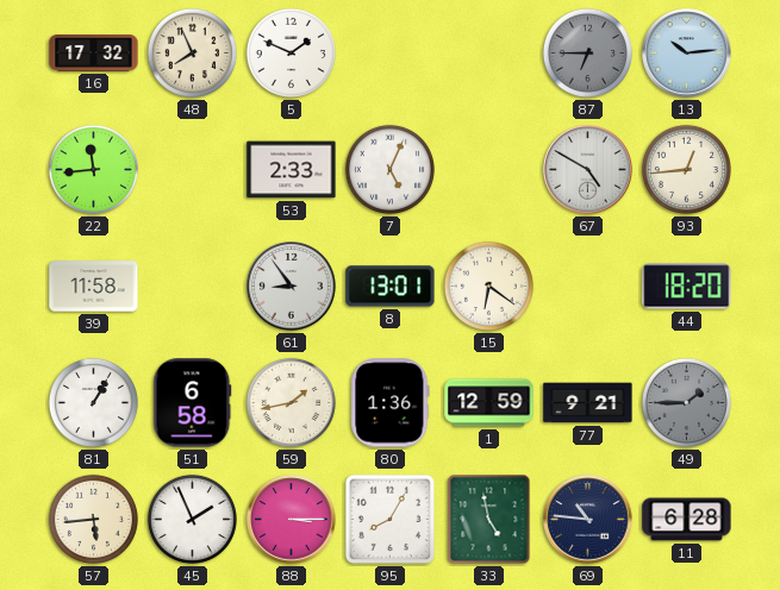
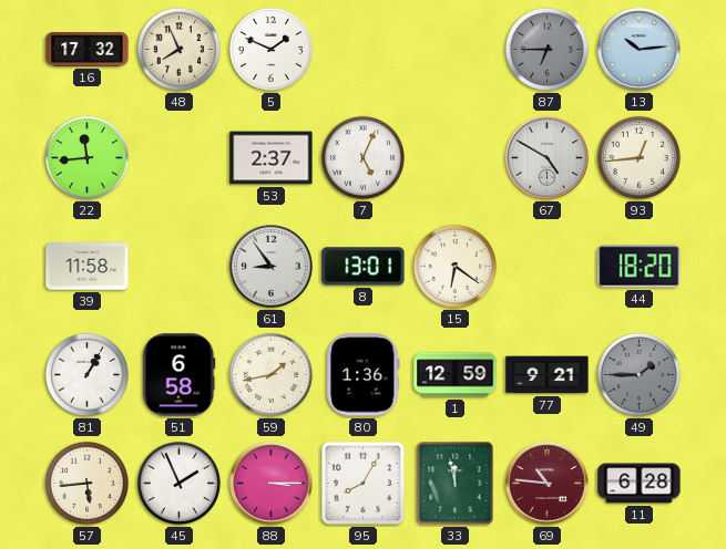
53: 2:33 -> 2:37
33: 4:58 -> 11:58
69 dial: navy -> burgundy
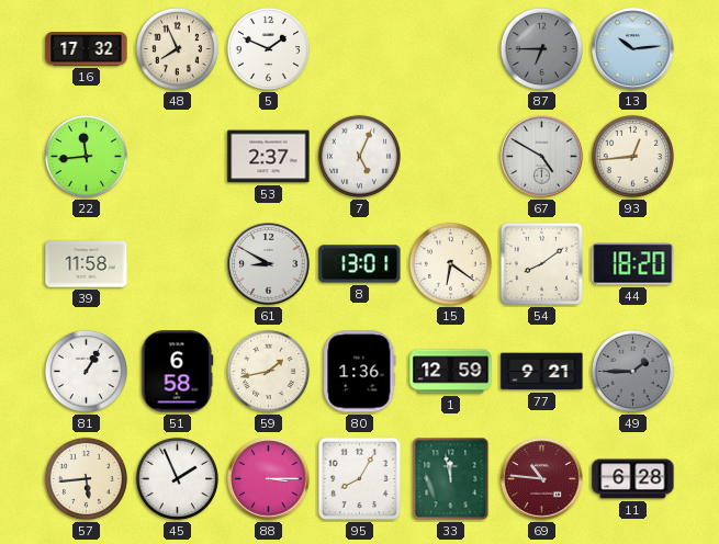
61: 8:54 -> 8:50
54: none -> 8:09
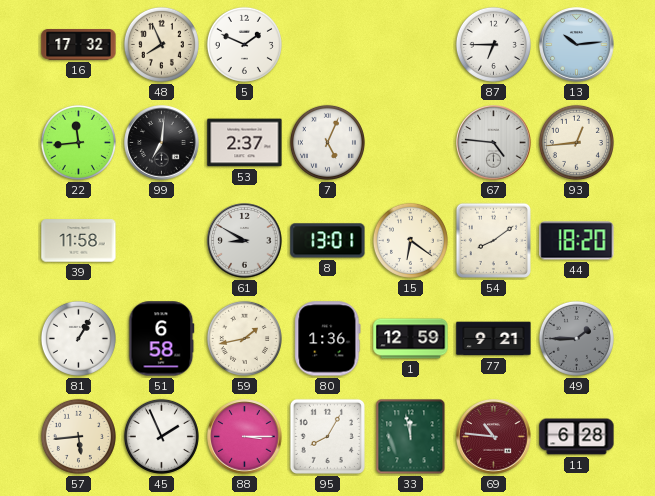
87 dial: grey -> white
99: none -> 7:01
67: 4:50 -> 4:46
